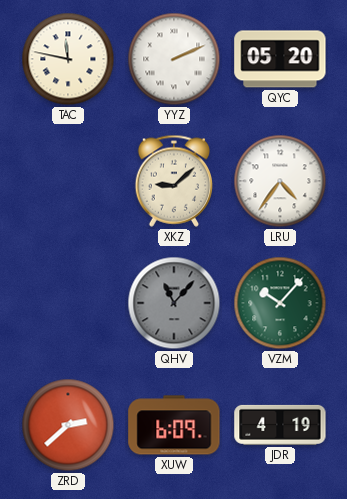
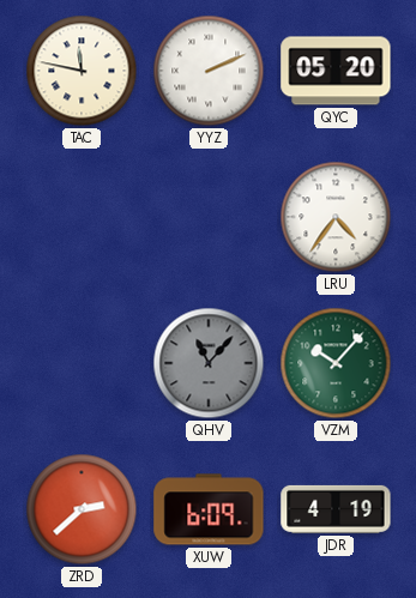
XKZ: 9:08 -> none
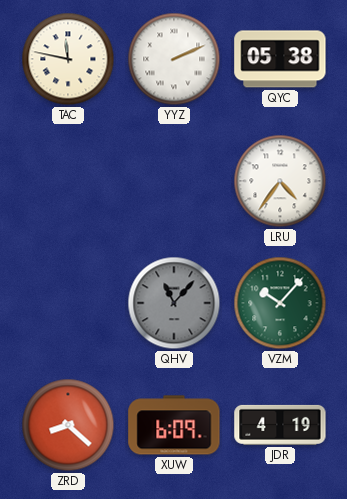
QYC: 05:20 -> 05:38
ZRD: 2:38 -> 8:22
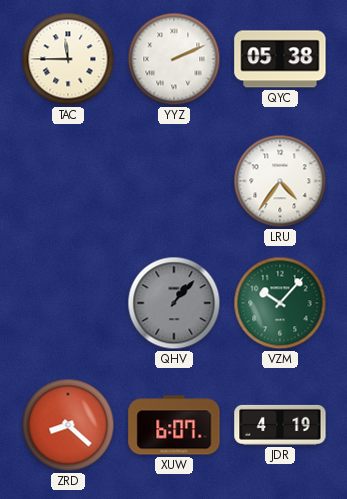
TAC: 11:47 -> 11:45
QHV: 11:07 -> 1:07
XUW: 6:09 -> 6:07
